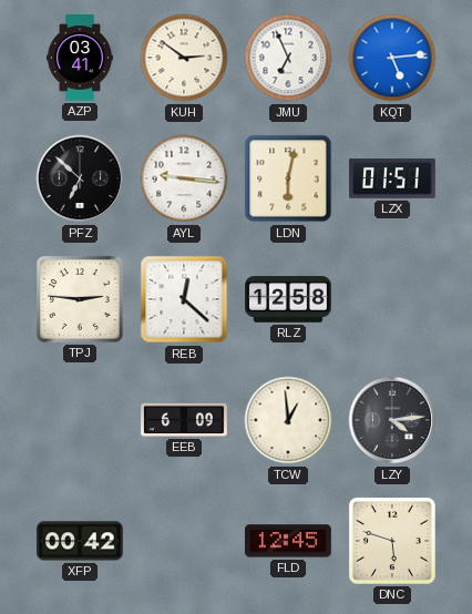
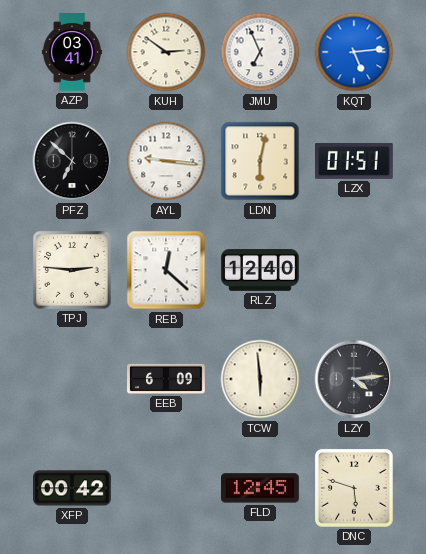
RLZ: 12:58 -> 12:40
TCW: 12:59 -> 5:59
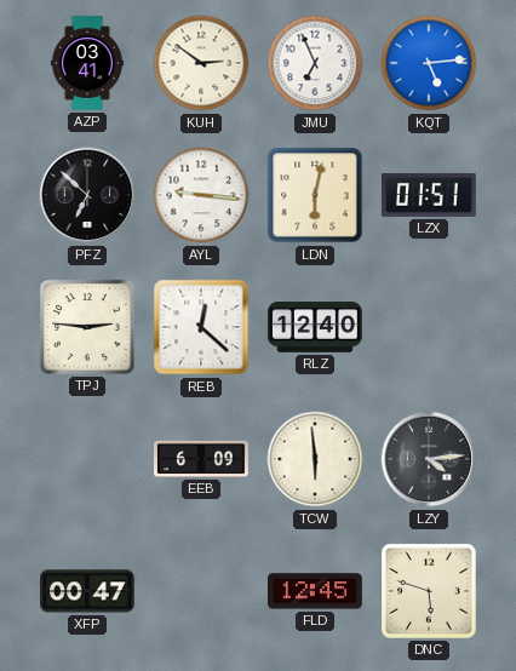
XFP: 00:42 -> 00:47
